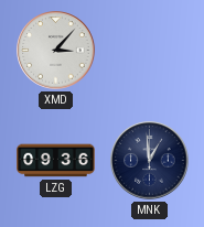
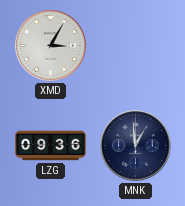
XMD: 3:07 -> 3:05
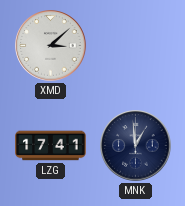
XMD: 3:05 -> 3:08
LZG: 09:36 -> 17:41
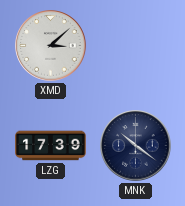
LZG: 17:41 -> 17:39
MNK: 12:59 -> 10:21
